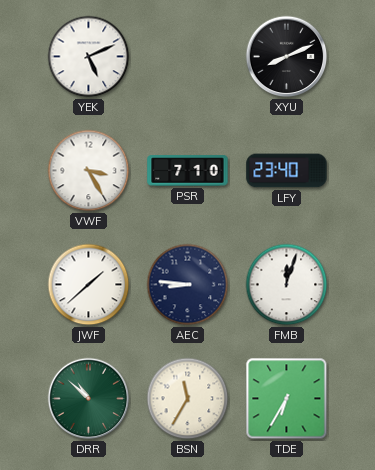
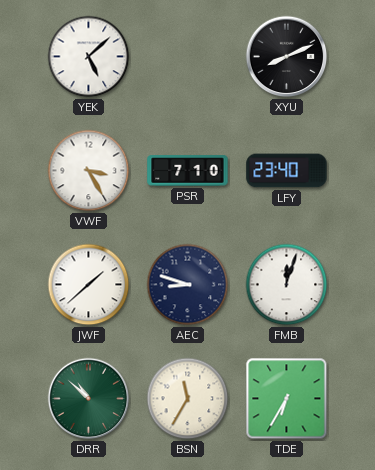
YEK: 5:11 -> 5:08
AEC: 8:46 -> 8:48
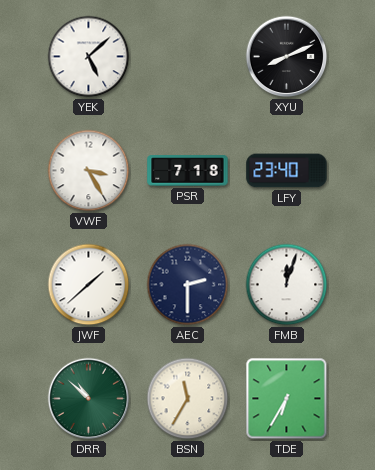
PSR: 7:10 -> 7:18
AEC: 8:48 -> 2:30
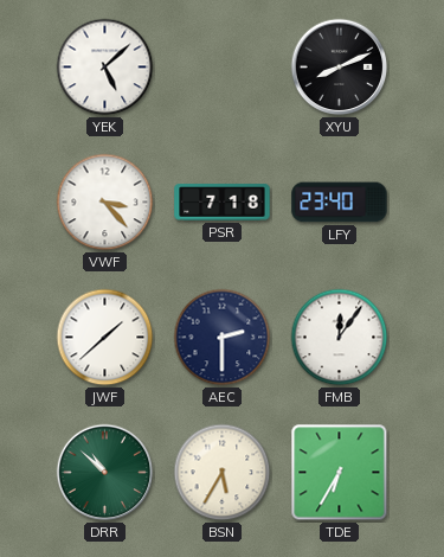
VWF: 3:25 -> 3:23
FMB: 12:03 -> 12:06
BSN: 11:35 -> 5:35
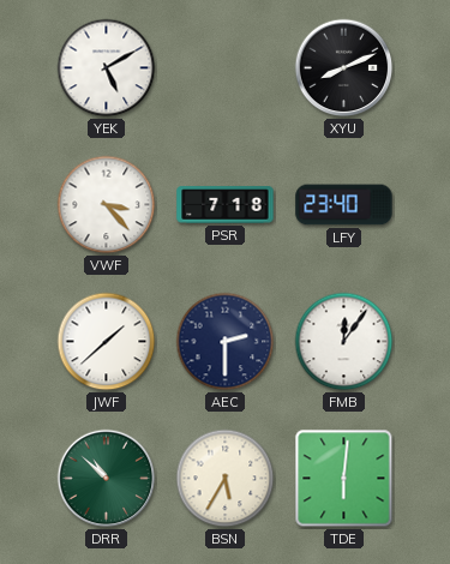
YEK: 5:08 -> 5:10
TDE: 6:35 -> 6:01
